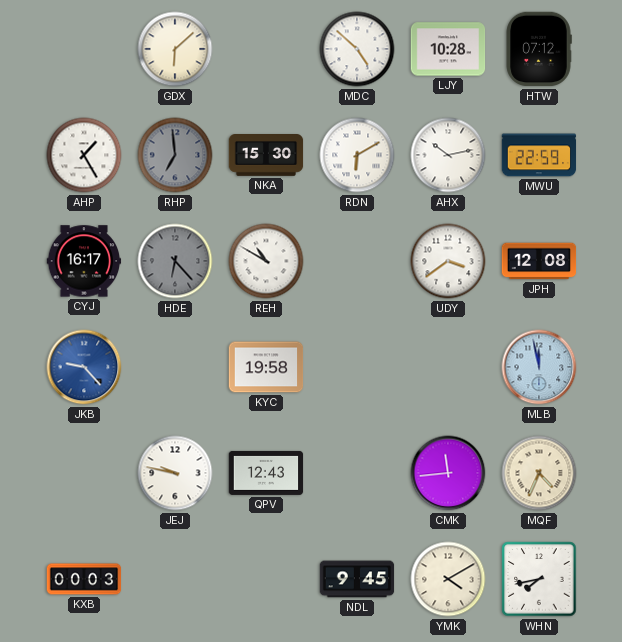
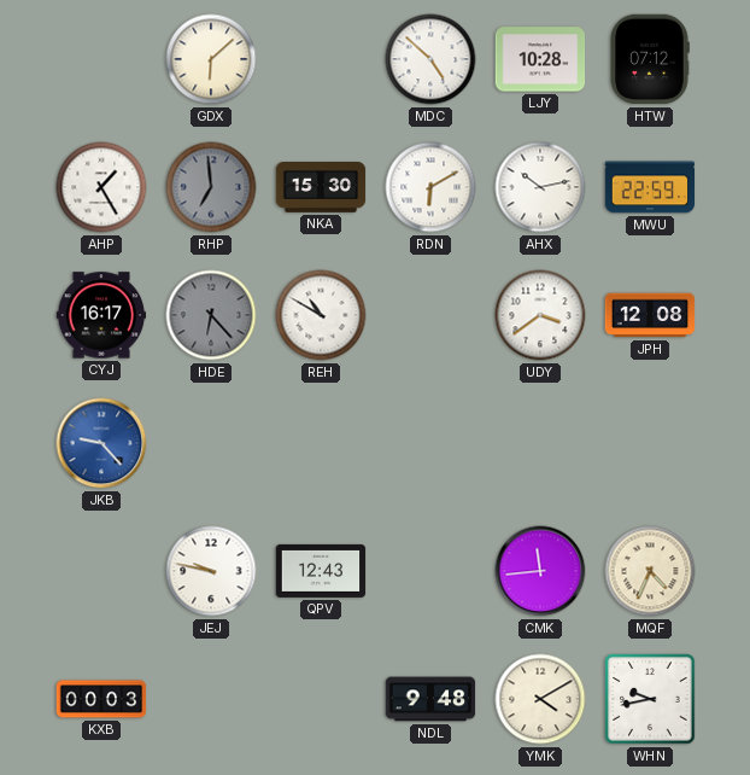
KYC: 19:58 -> none
MLB: 11:58 -> none
NDL: 9:45 -> 9:48
WHN: 7:43 -> 9:43
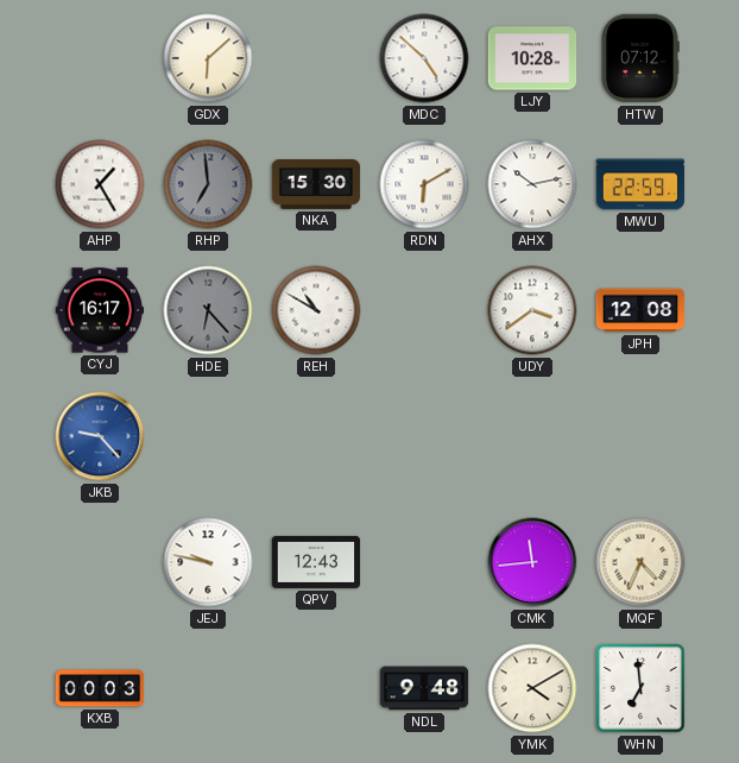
WHN: 9:43 -> 6:59
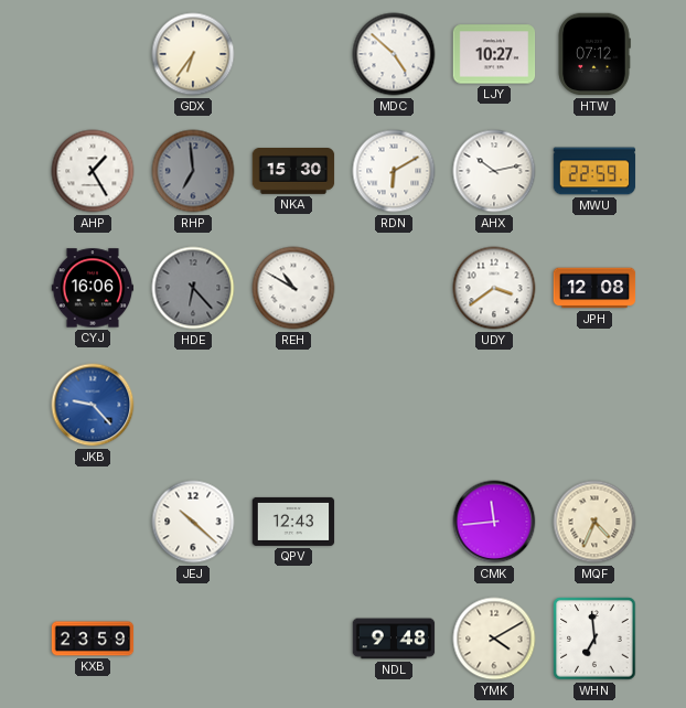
GDX: 6:08 -> 6:36
LJY: 10:28 -> 10:27
CYJ: 16:17 -> 16:06
JEJ: 9:47 -> 10:22
KXB: 00:03 -> 23:59
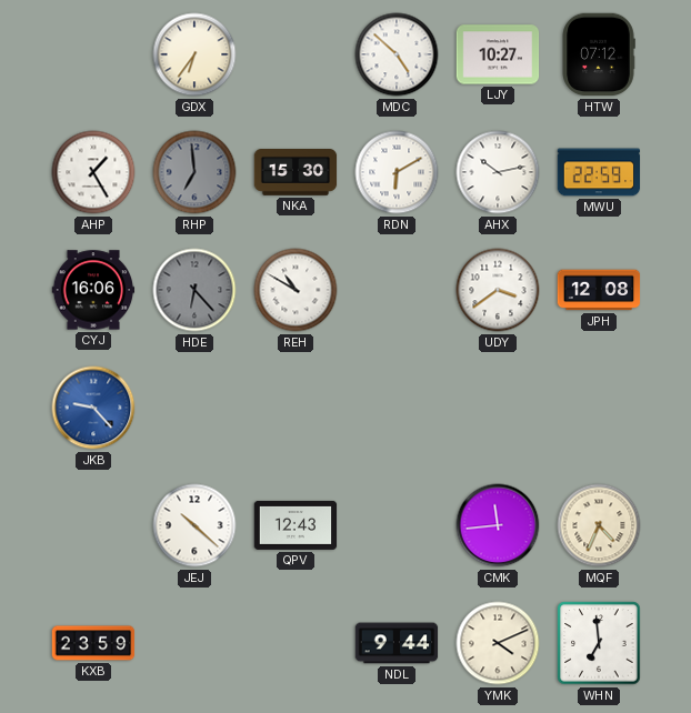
NDL: 9:48 -> 9:44
YMK: 4:10 -> 4:11
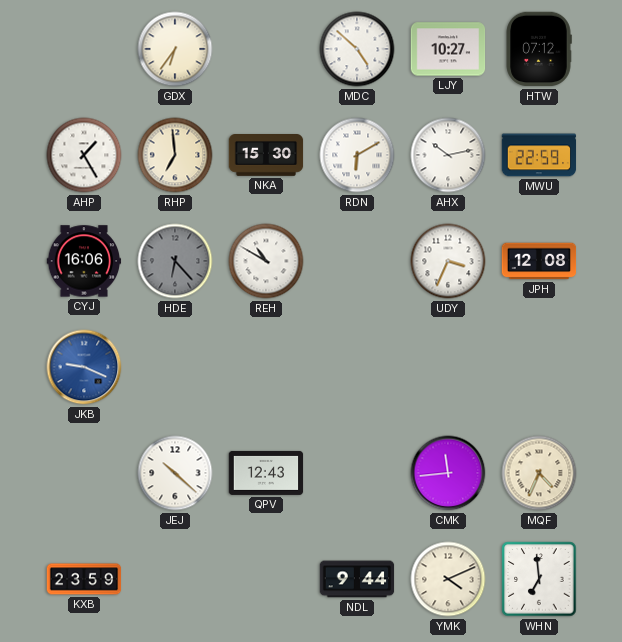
RHP dial: grey -> cream
UDY: 3:39 -> 3:34
JKB: 9:23 -> 9:19
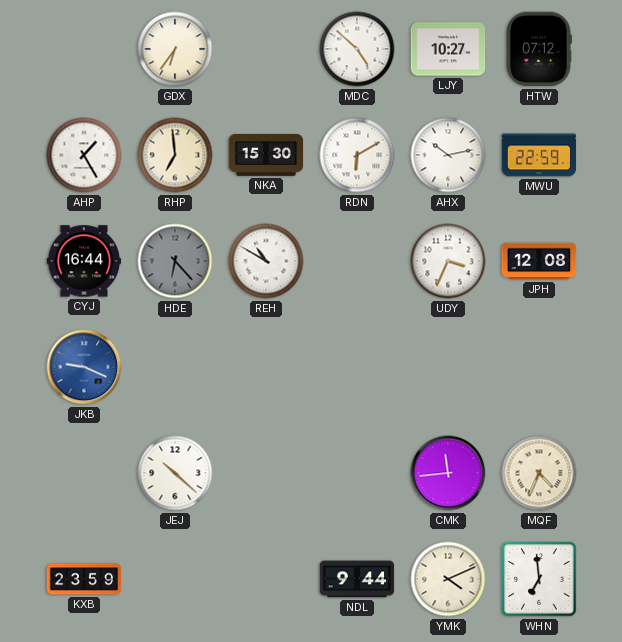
CYJ: 16:06 -> 16:44
QPV: 12:43 -> none
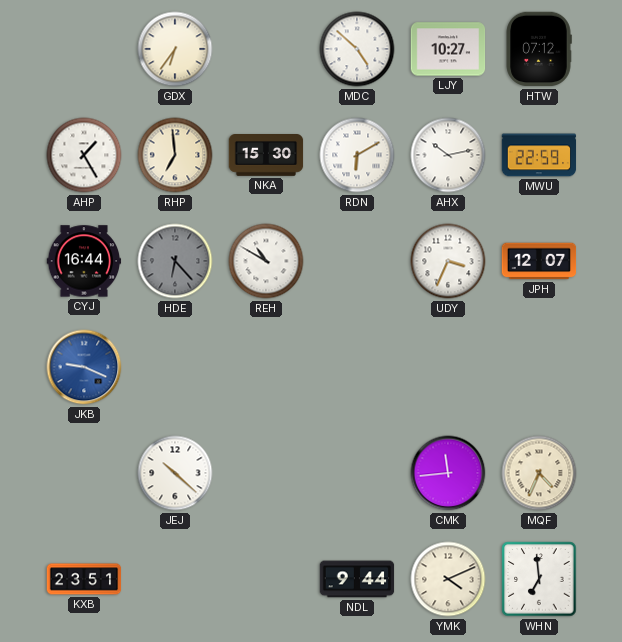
JPH: 12:08 -> 12:07
KXB: 23:59 -> 23:51
